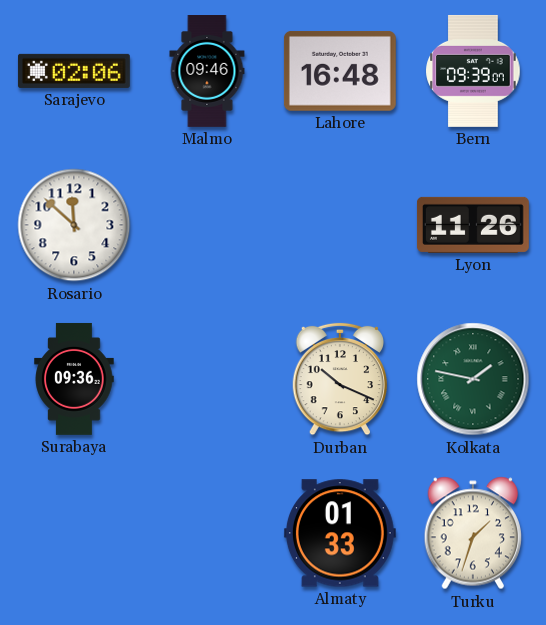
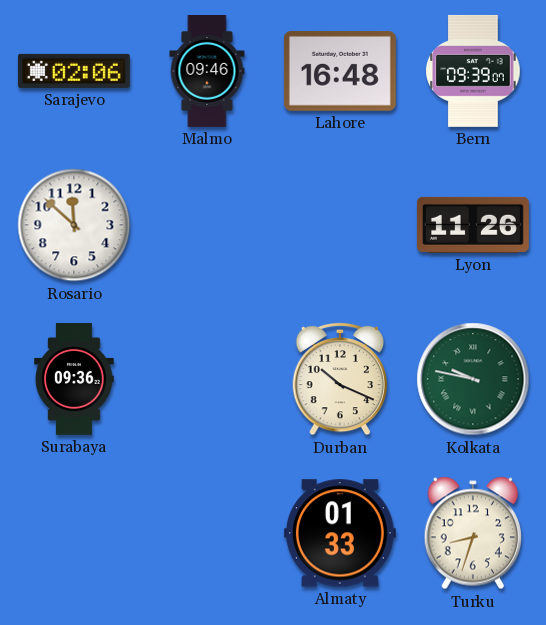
Kolkata: 1:47 -> 9:47
Turku: 1:33 -> 8:33
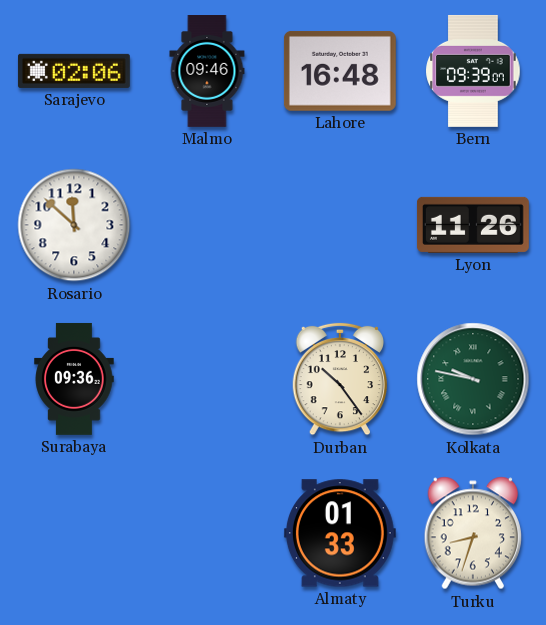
Durban: 10:19 -> 10:24
